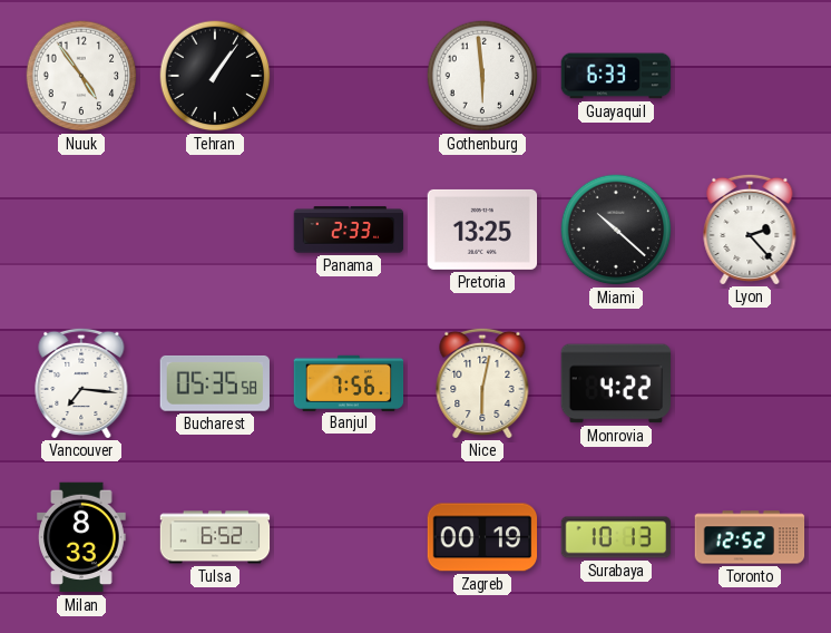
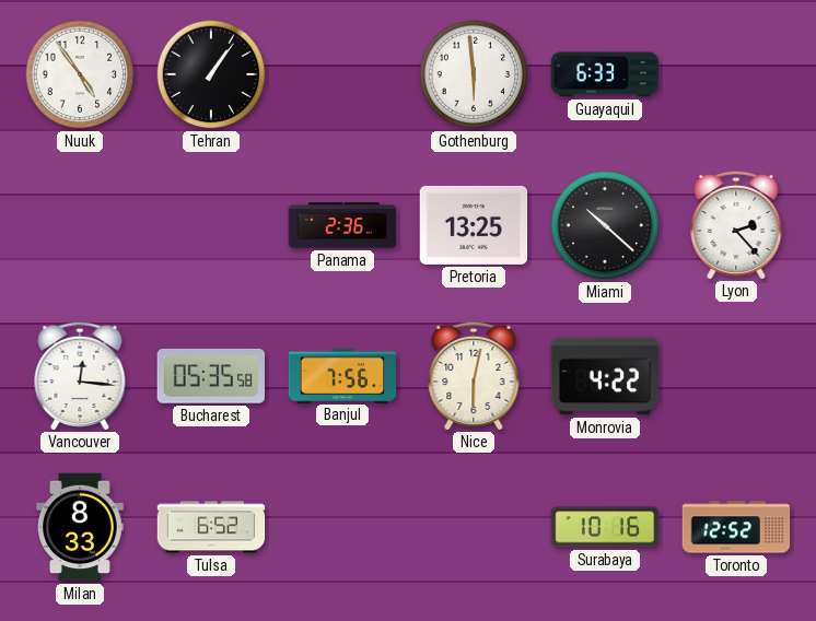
Panama: 2:33 -> 2:36
Vancouver: 7:16 -> 12:16
Zagreb: 00:19 -> none
Surabaya: 10:13 -> 10:16
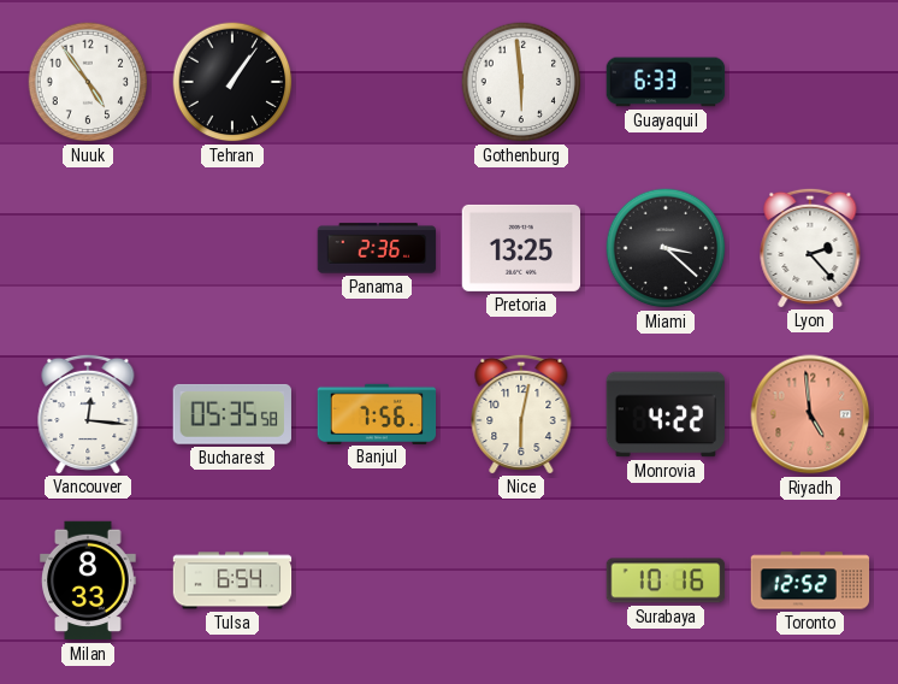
Miami: 10:22 -> 3:22
Riyadh: none -> 4:59
Tulsa: 6:52 -> 6:54
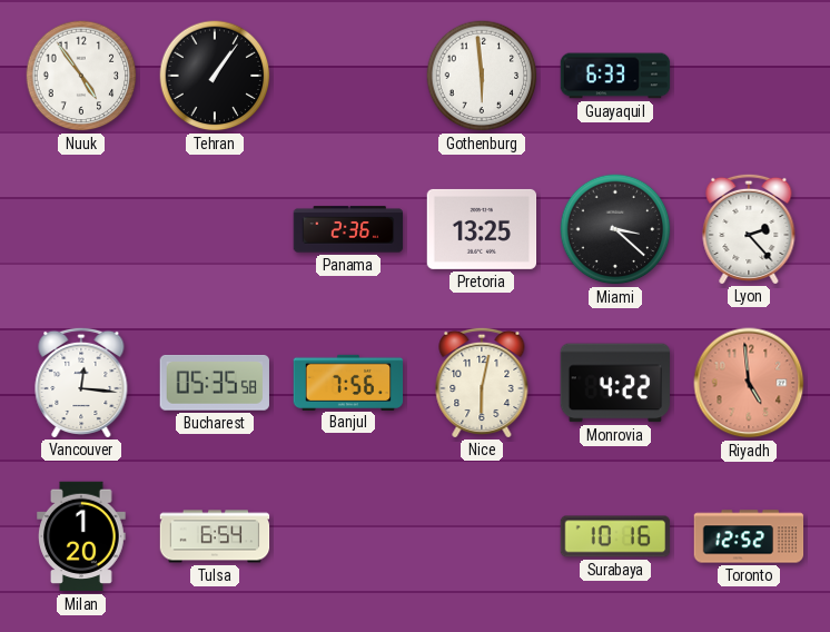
Milan: 8:33 -> 1:20
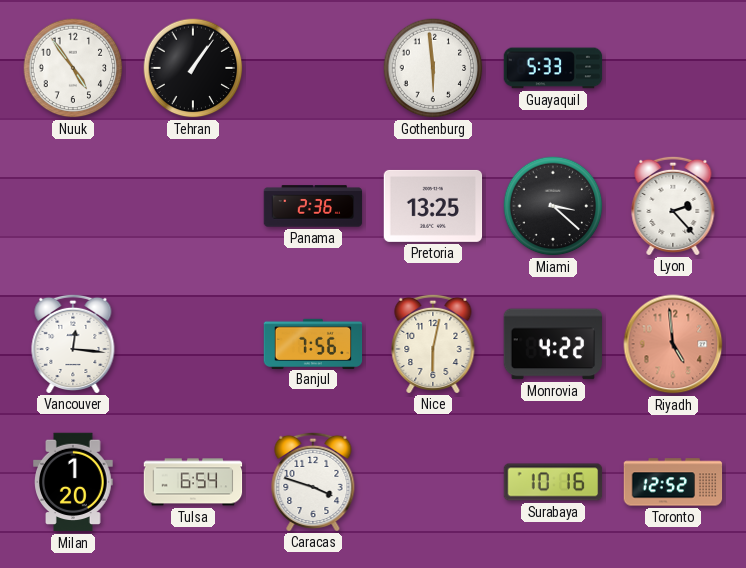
Guayaquil: 6:33 -> 5:33
Bucharest: 05:35 -> none
Caracas: none -> 3:48
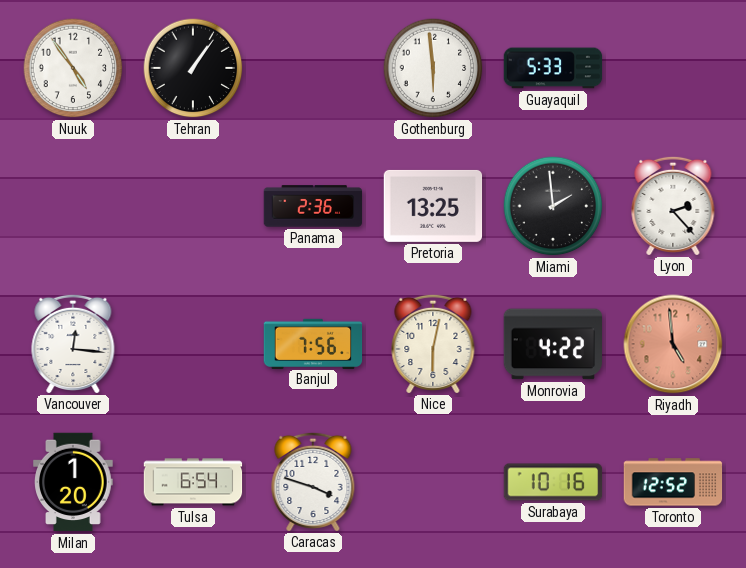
Miami: 3:22 -> 1:59
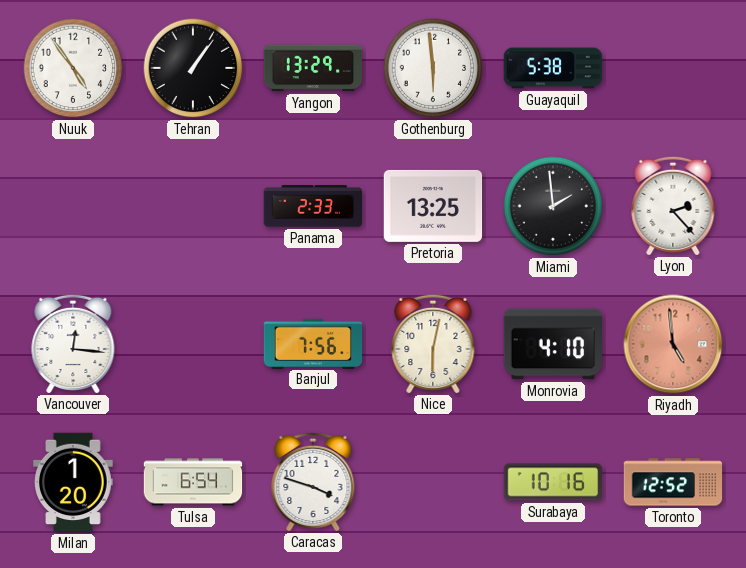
Yangon: none -> 13:29
Guayaquil: 5:33 -> 5:38
Panama: 2:36 -> 2:33
Monrovia: 4:22 -> 4:10
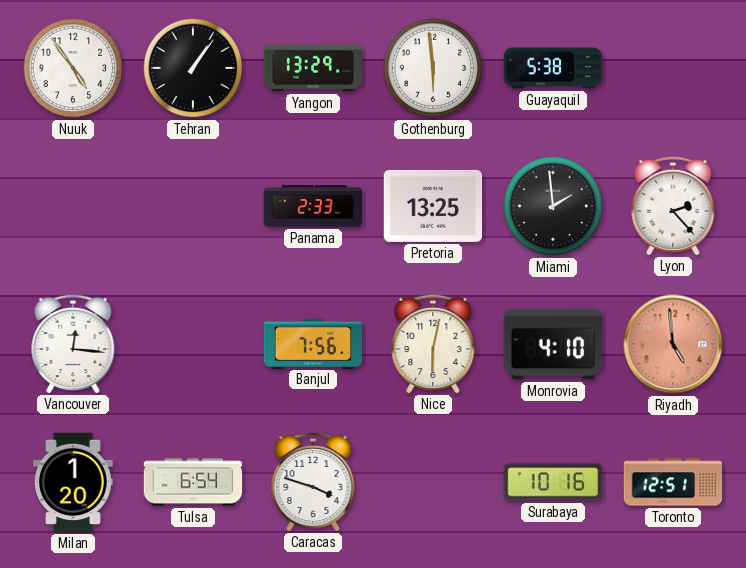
Toronto: 12:52 -> 12:51
